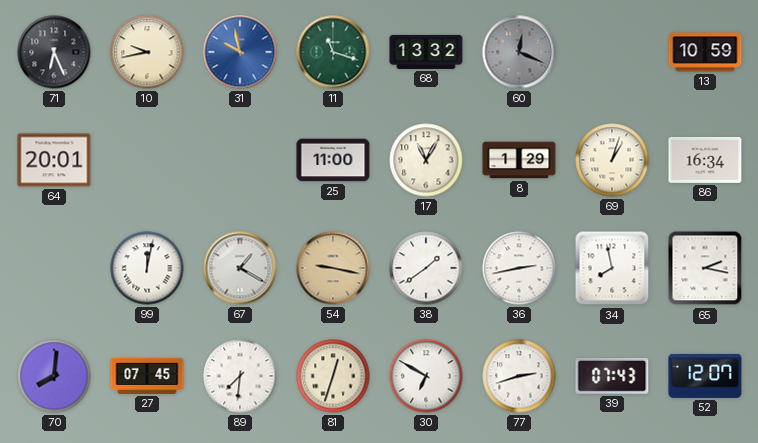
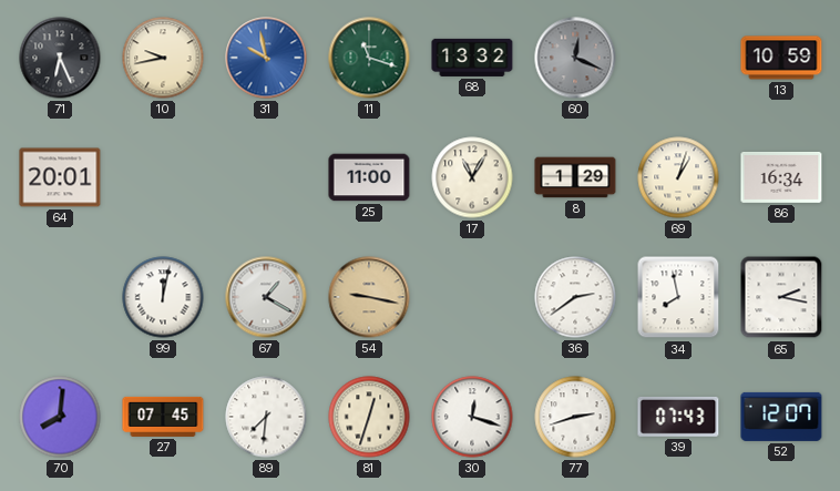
38: 1:39 -> none
36: 2:43 -> 2:39
30: 6:50 -> 12:18
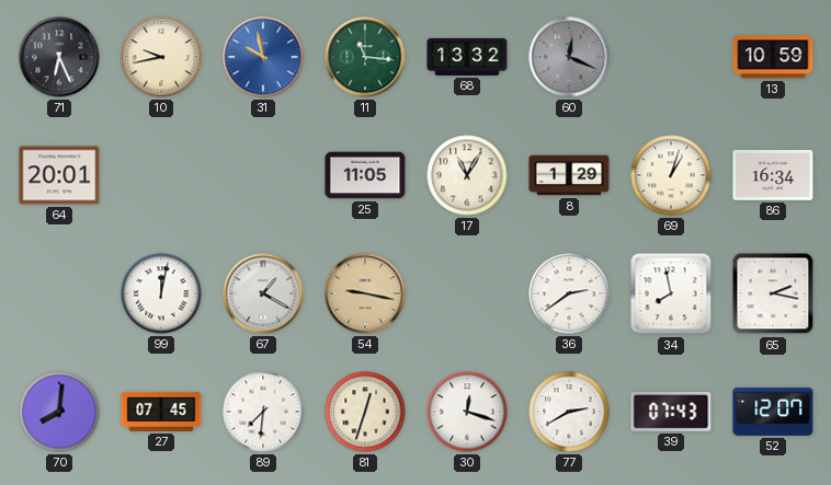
11: 11:18 -> 11:16
25: 11:00 -> 11:05
77: 2:42 -> 2:40
